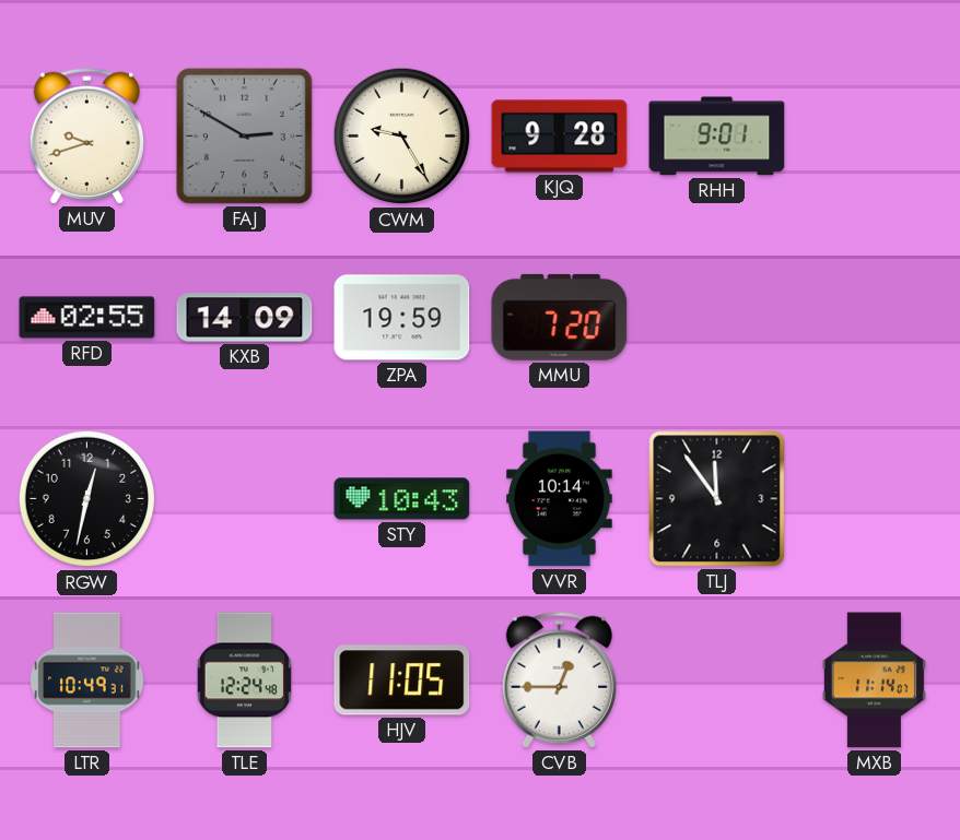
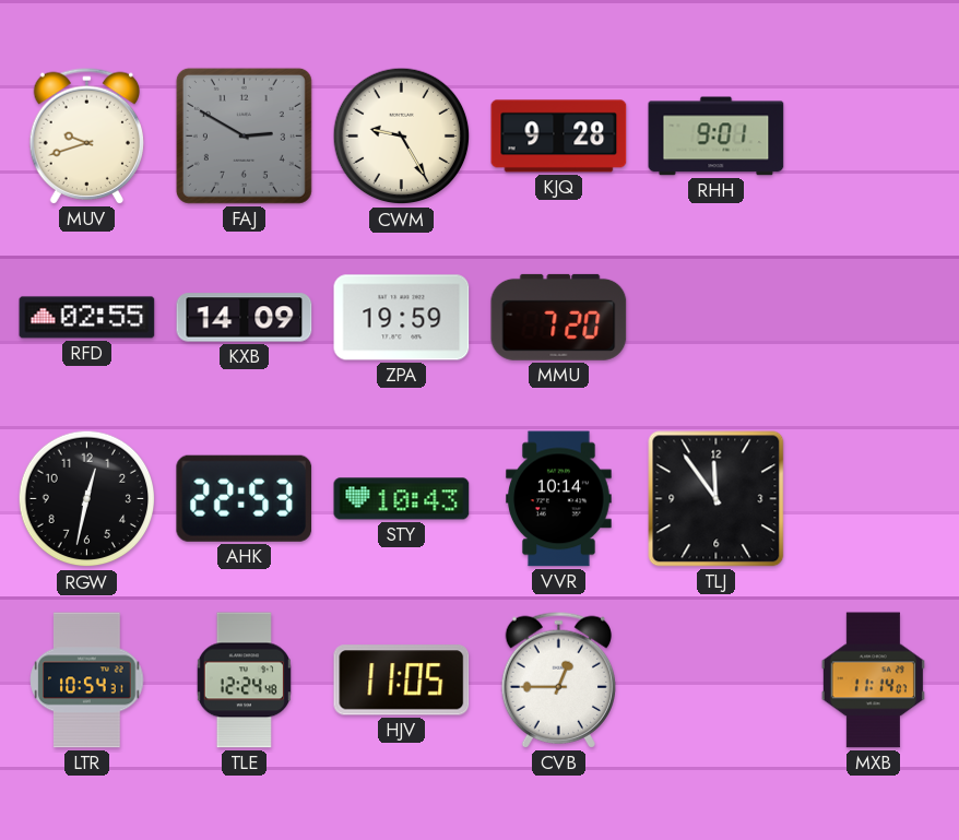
AHK: none -> 22:53
LTR: 10:49 -> 10:54
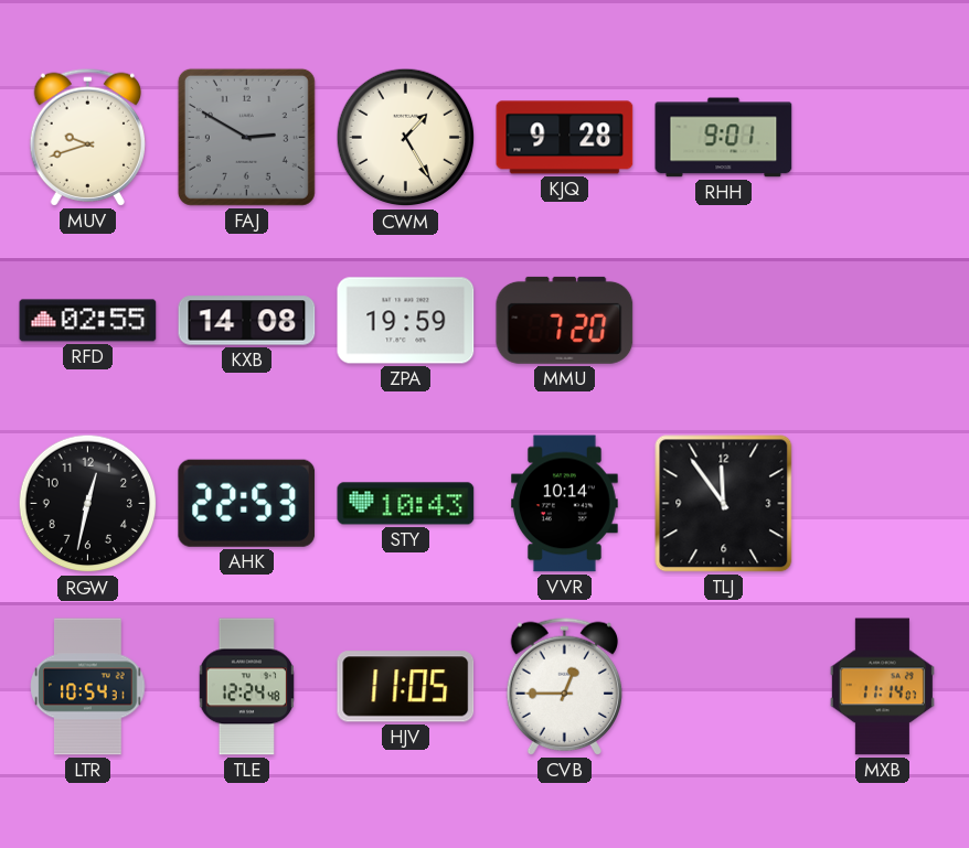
CWM: 9:25 -> 1:25
KXB: 14:09 -> 14:08
